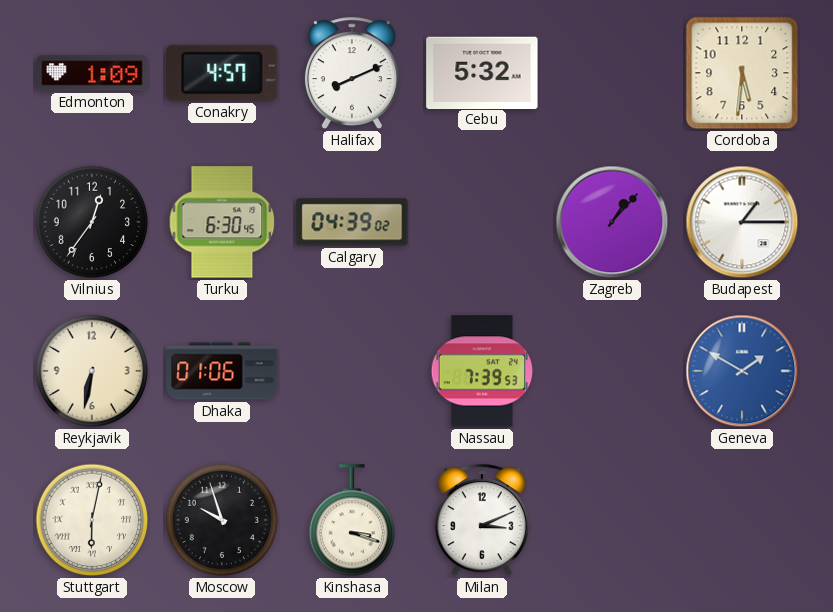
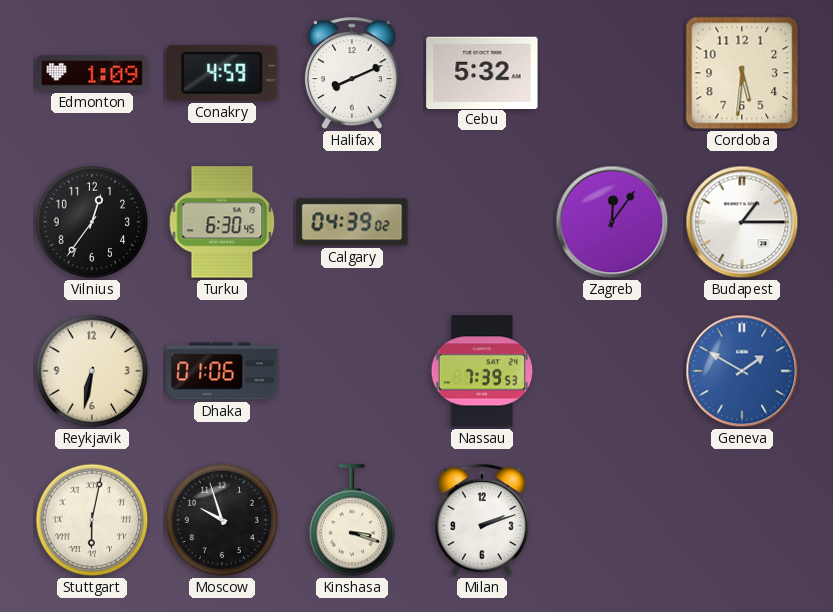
Conakry: 4:57 -> 4:59
Zagreb: 1:07 -> 12:06
Milan: 3:11 -> 2:12
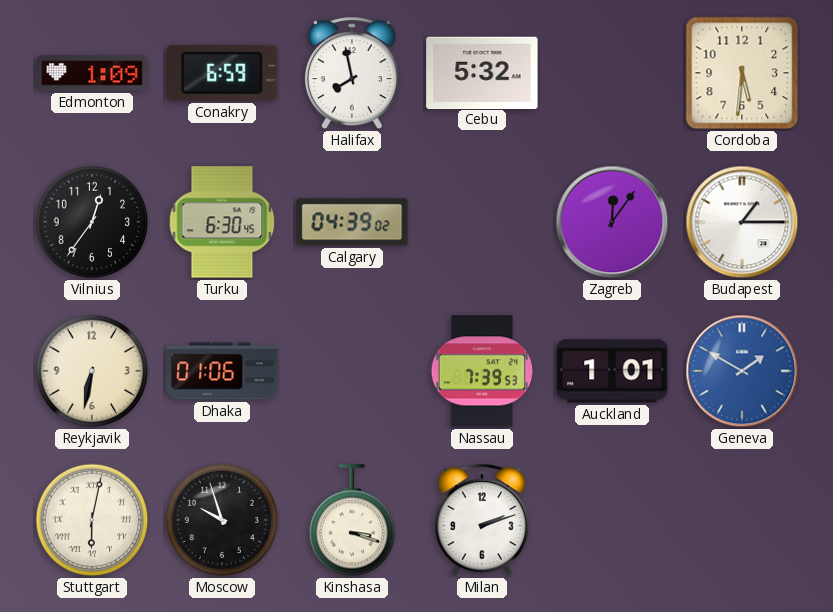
Conakry: 4:59 -> 6:59
Halifax: 8:11 -> 7:58
Auckland: none -> 1:01
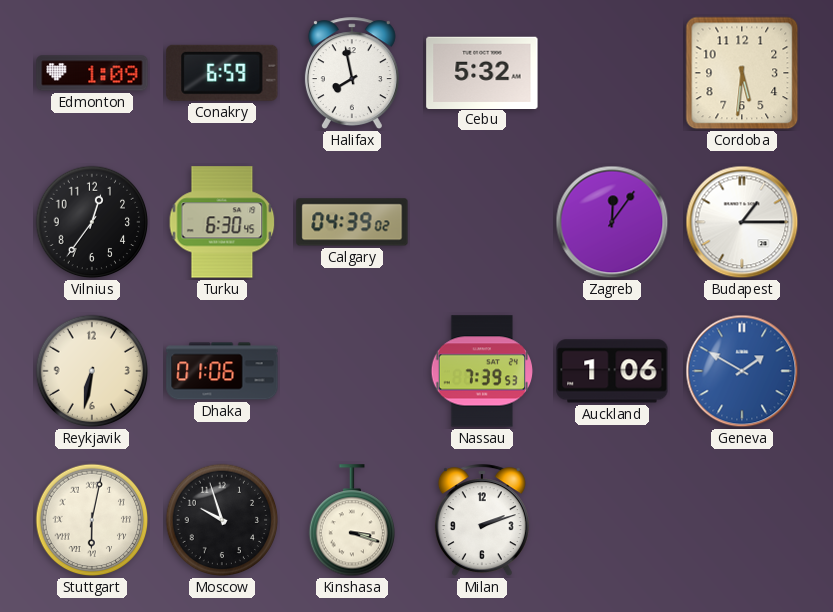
Auckland: 1:01 -> 1:06
